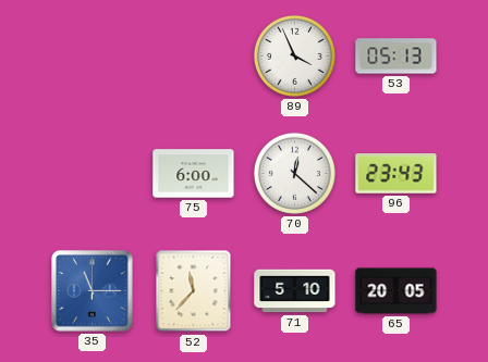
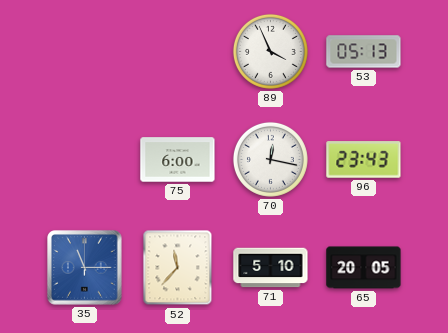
70: 12:22 -> 12:17
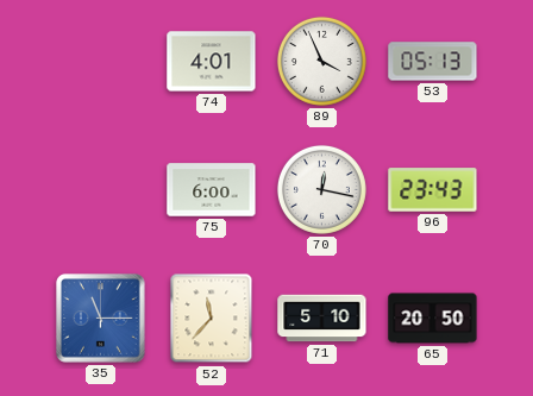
74: none -> 4:01
65: 20:05 -> 20:50
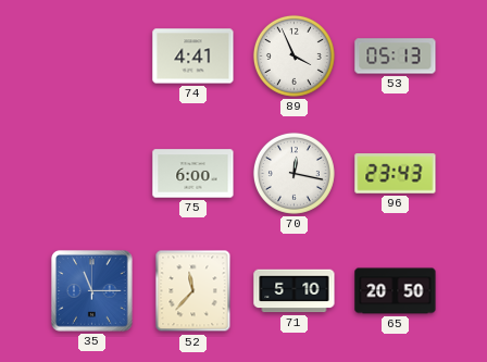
74: 4:01 -> 4:41
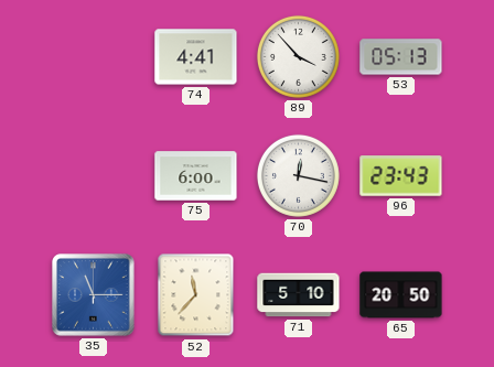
89: 3:56 -> 3:53
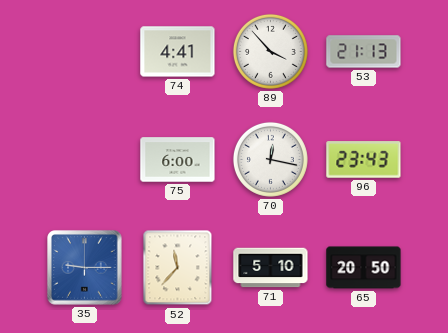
53: 05:13 -> 21:13
35: 11:15 -> 9:15
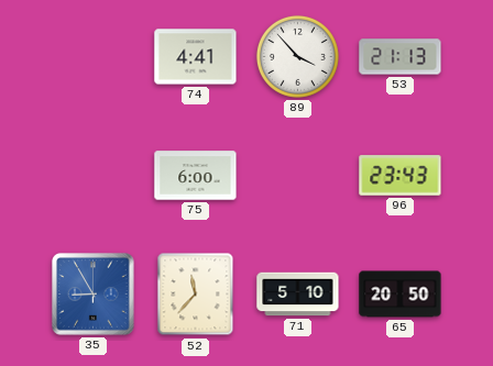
70: 12:17 -> none
35: 9:15 -> 8:55
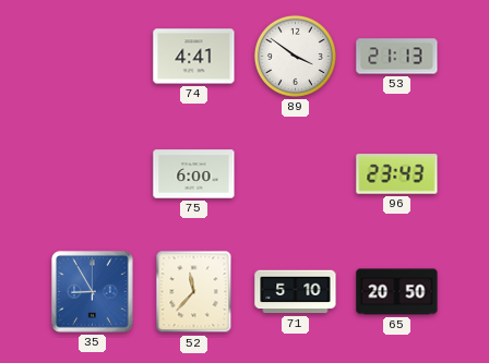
89: 3:53 -> 3:51
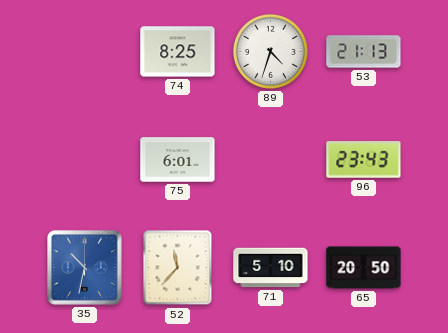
74: 4:41 -> 8:25
89: 3:51 -> 4:33
75: 6:00 -> 6:01
35: 8:55 -> 10:32
